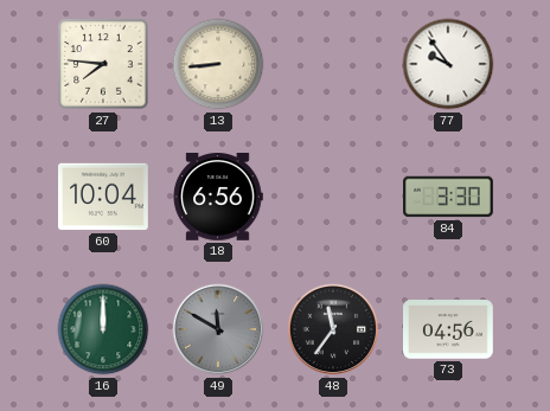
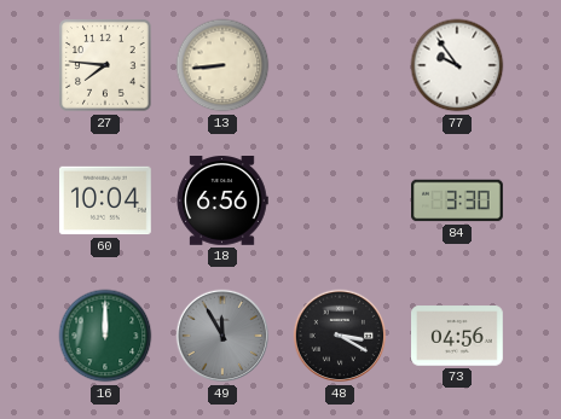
49: 11:50 -> 11:55
48: 11:36 -> 3:20
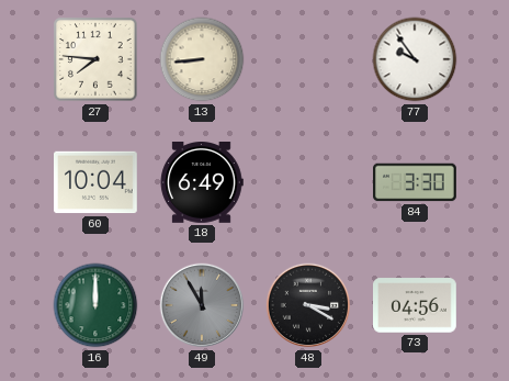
18: 6:56 -> 6:49
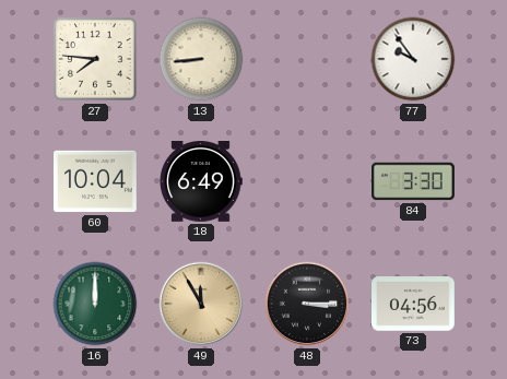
49 dial: grey -> champagne
48: 3:20 -> 3:15
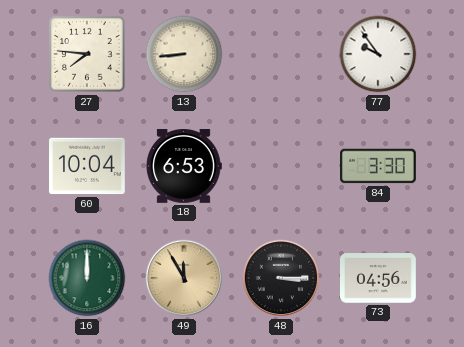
18: 6:49 -> 6:53
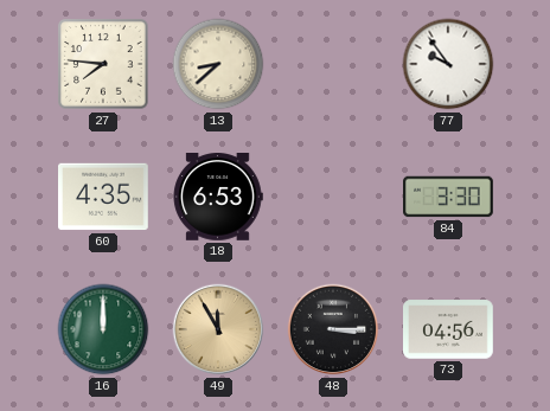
13: 8:44 -> 8:38
60: 10:04 -> 4:35
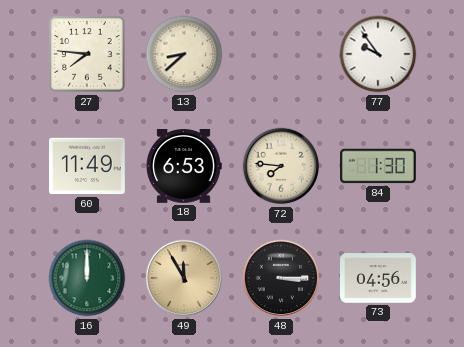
60: 4:35 -> 11:49
72: none -> 7:46
84: 3:30 -> 1:30
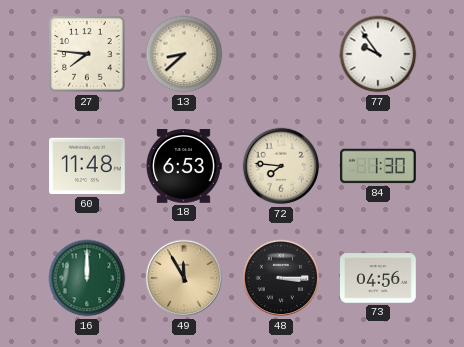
60: 11:49 -> 11:48
